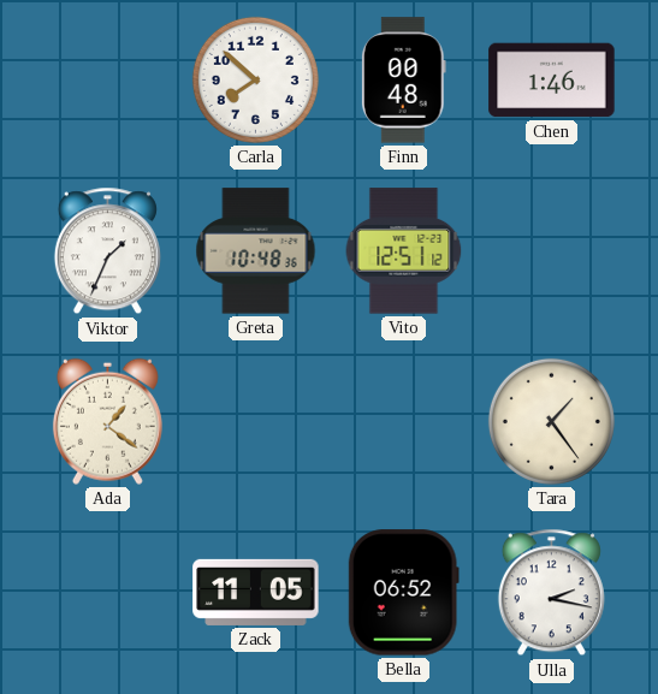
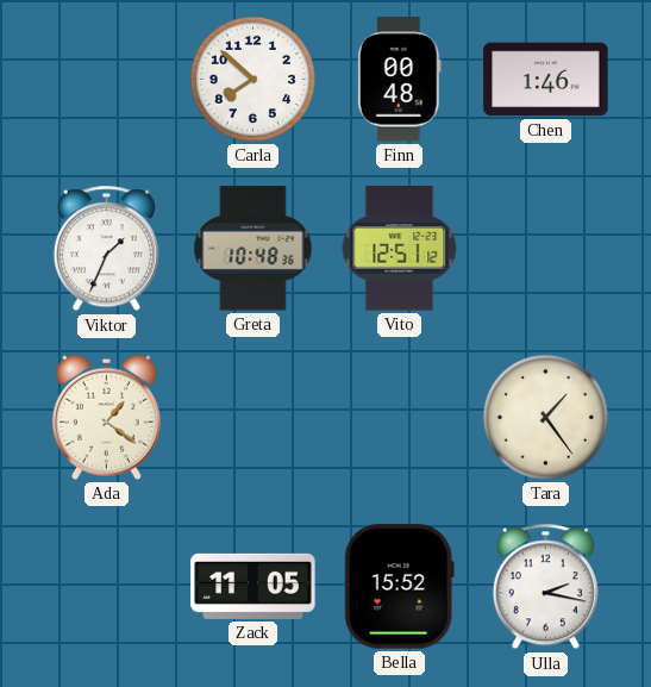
Bella: 06:52 -> 15:52
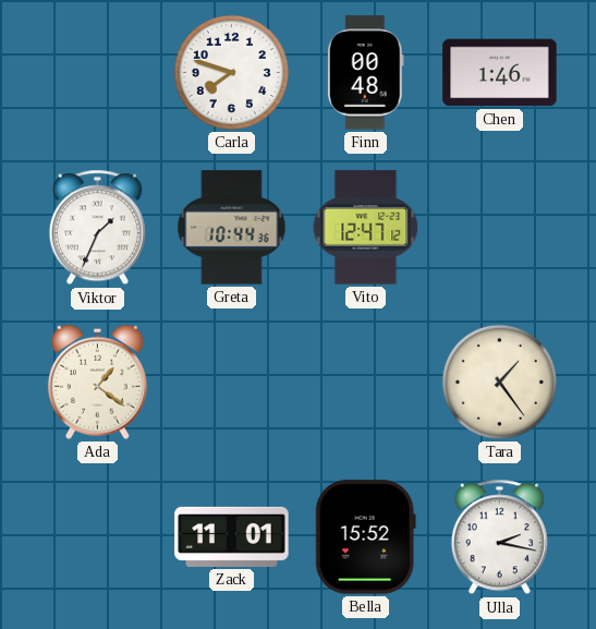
Carla: 7:52 -> 7:48
Greta: 10:48 -> 10:44
Vito: 12:51 -> 12:47
Zack: 11:05 -> 11:01
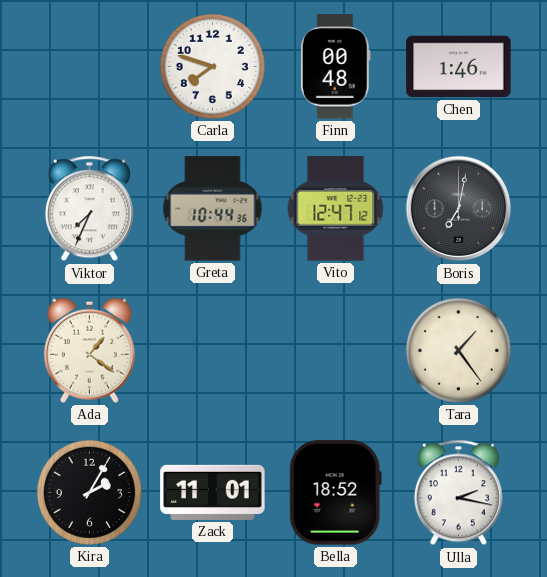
Viktor: 1:34 -> 7:34
Boris: none -> 7:02
Kira: none -> 2:05
Bella: 15:52 -> 18:52
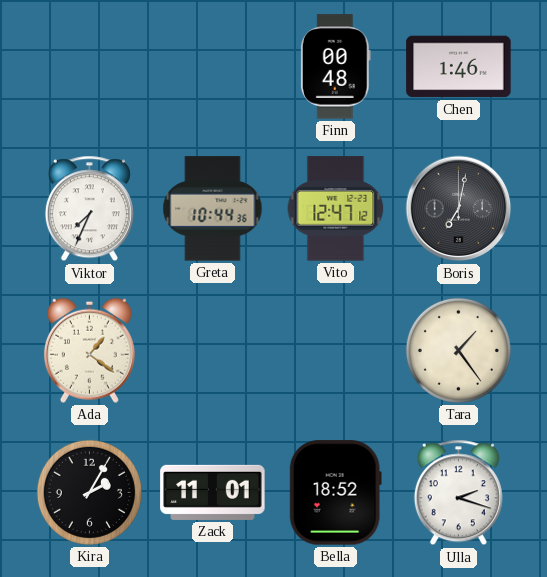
Carla: 7:48 -> none
Ulla: 2:17 -> 2:18
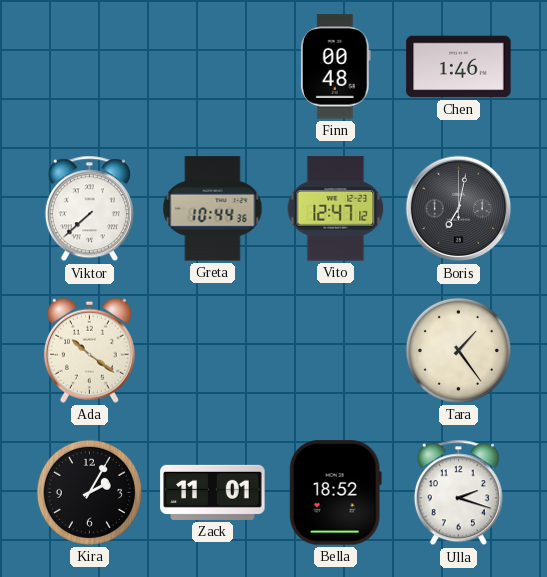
Viktor: 7:34 -> 7:38
Ada: 1:21 -> 10:21
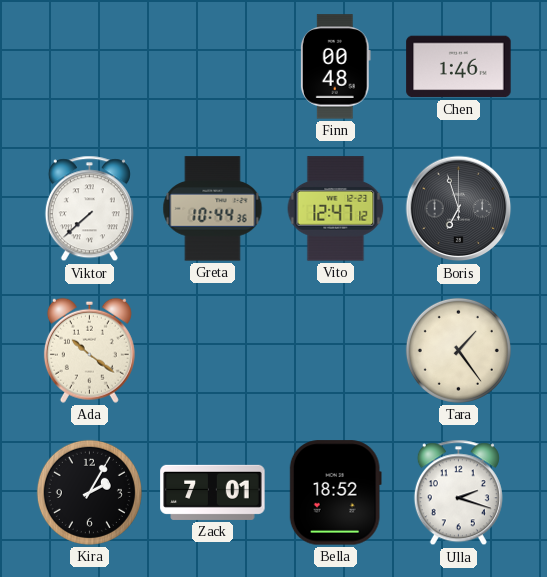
Boris: 7:02 -> 6:57
Zack: 11:01 -> 7:01
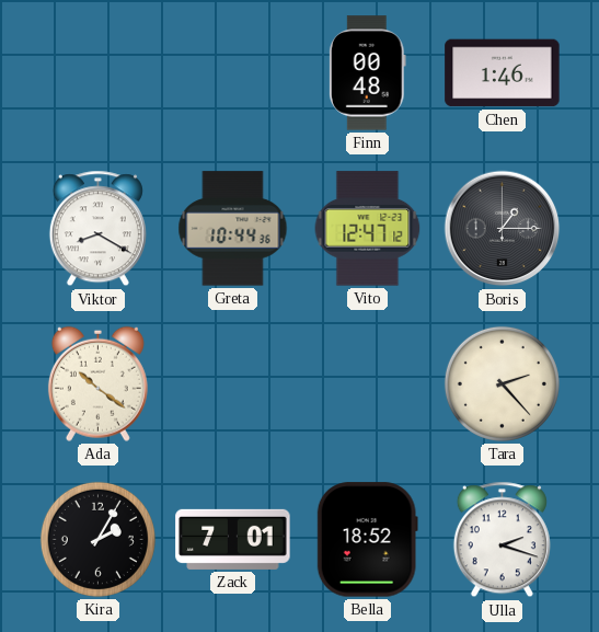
Viktor: 7:38 -> 8:20
Boris: 6:57 -> 1:15
Tara: 1:24 -> 2:23
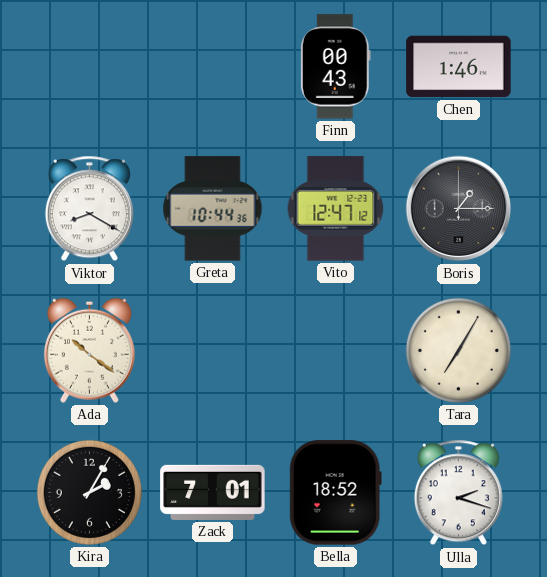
Finn: 00:48 -> 00:43
Tara: 2:23 -> 7:05
